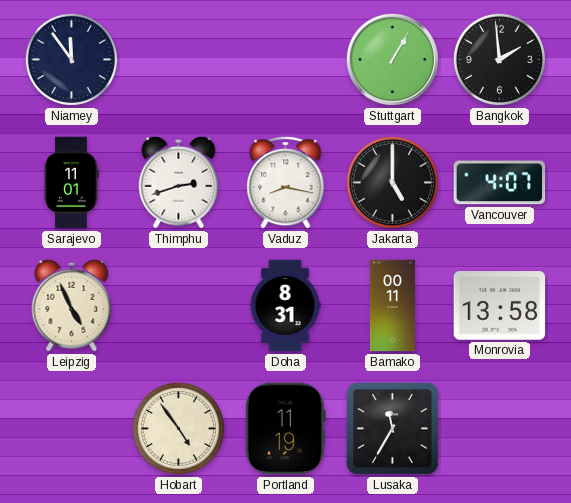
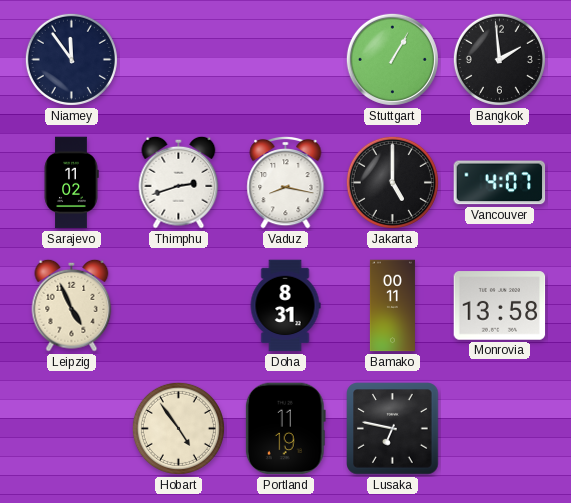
Sarajevo: 11:01 -> 11:02
Lusaka: 11:35 -> 6:47
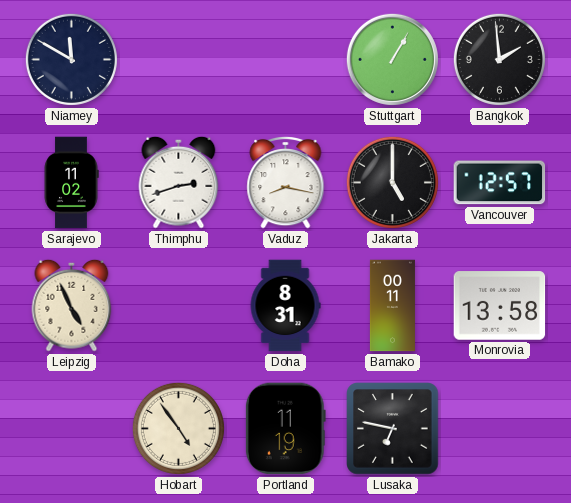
Niamey: 11:54 -> 11:50
Vancouver: 4:07 -> 12:57
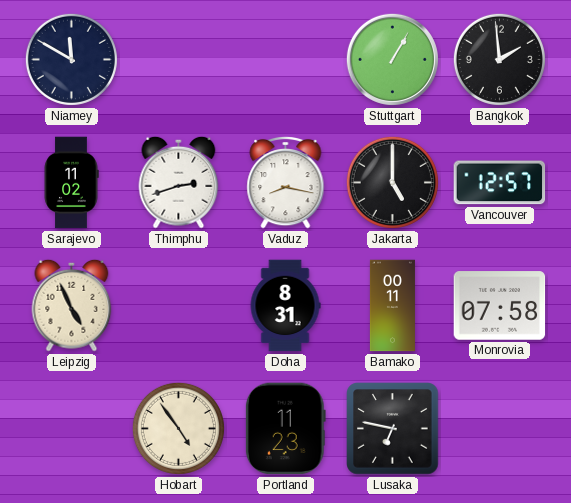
Monrovia: 13:58 -> 07:58
Portland: 11:19 -> 11:23
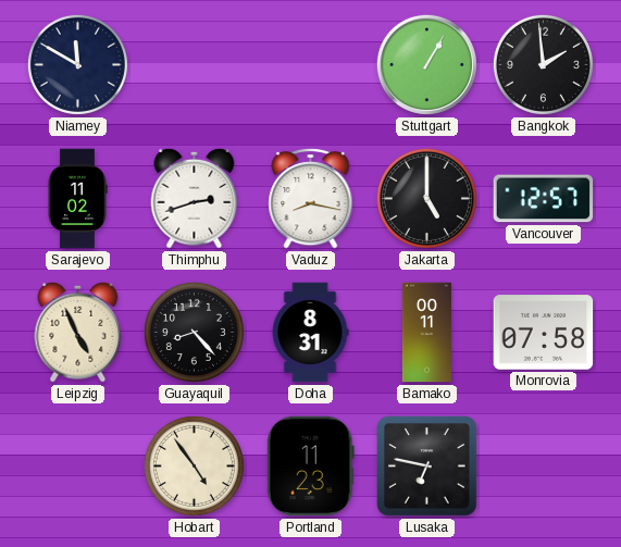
Guayaquil: none -> 8:23
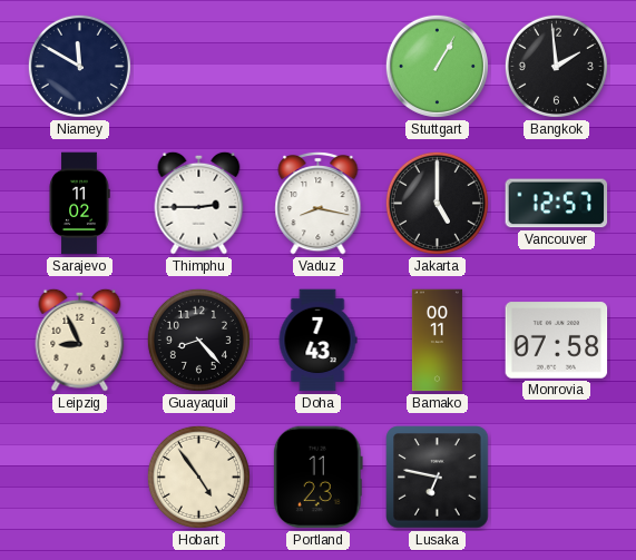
Thimphu: 2:42 -> 2:45
Leipzig: 4:56 -> 8:56
Doha: 8:31 -> 7:43
